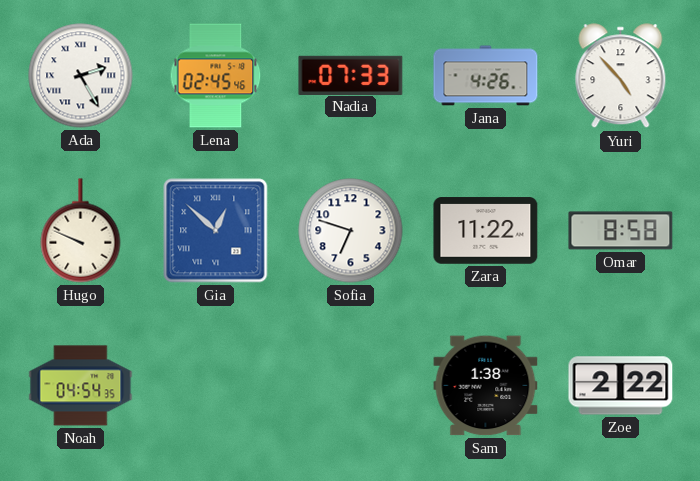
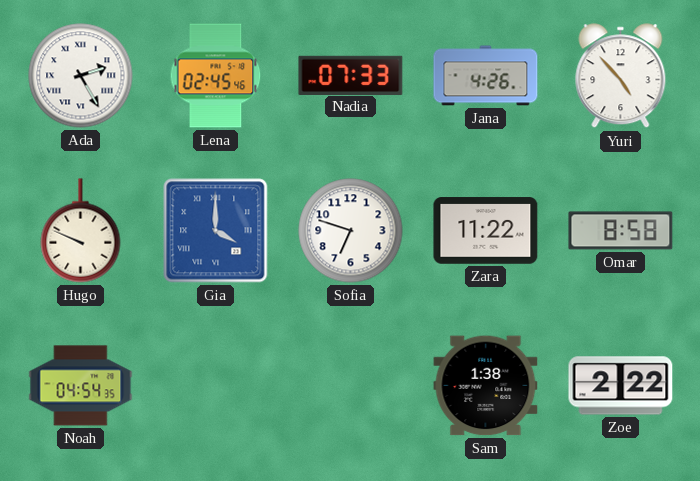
Gia: 12:52 -> 4:00
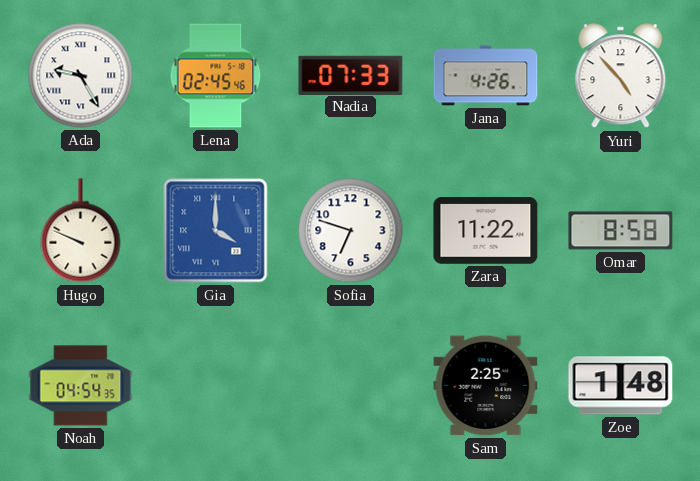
Ada: 2:25 -> 9:25
Sam: 1:38 -> 2:25
Zoe: 2:22 -> 1:48
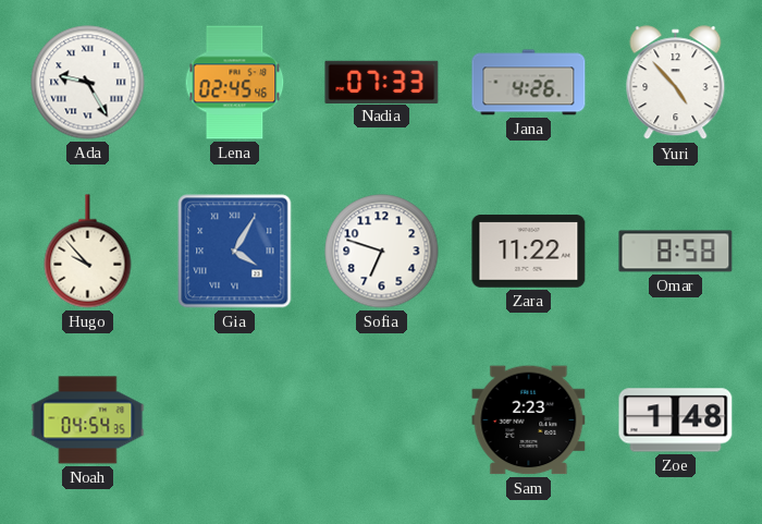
Hugo: 9:49 -> 9:53
Gia: 4:00 -> 4:05
Sam: 2:25 -> 2:23
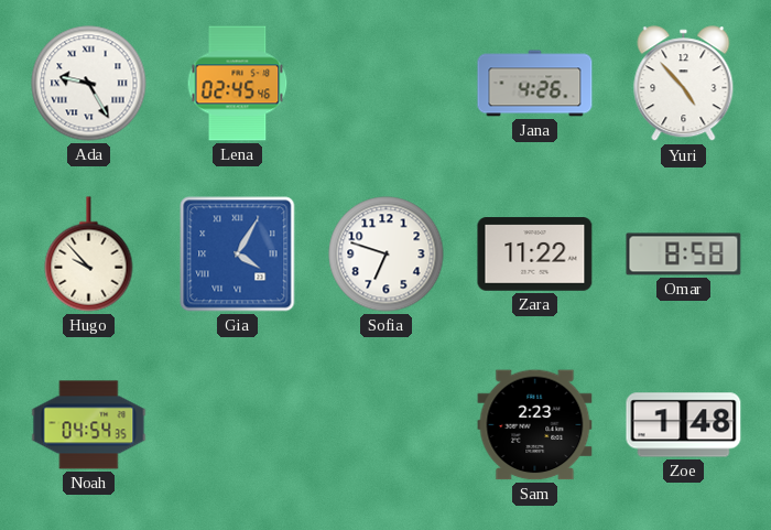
Nadia: 07:33 -> none
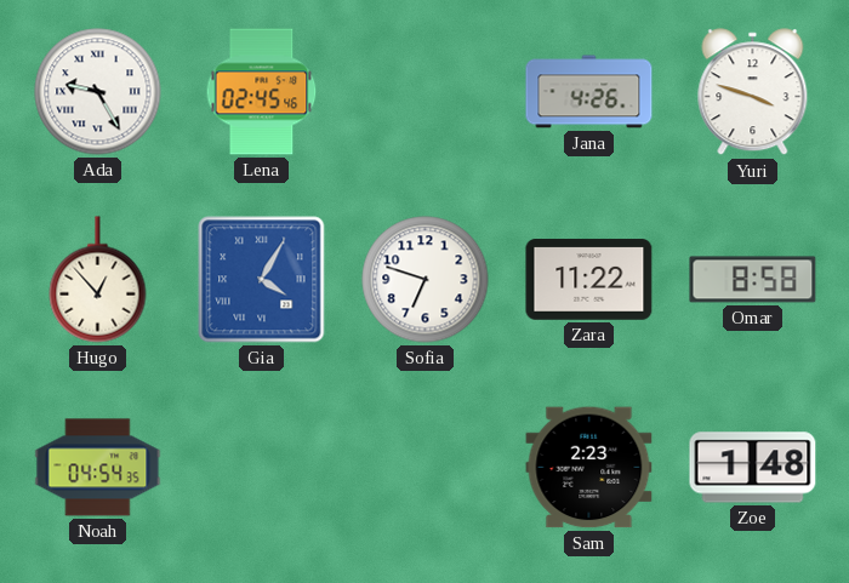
Yuri: 4:53 -> 3:48
Hugo: 9:53 -> 12:53
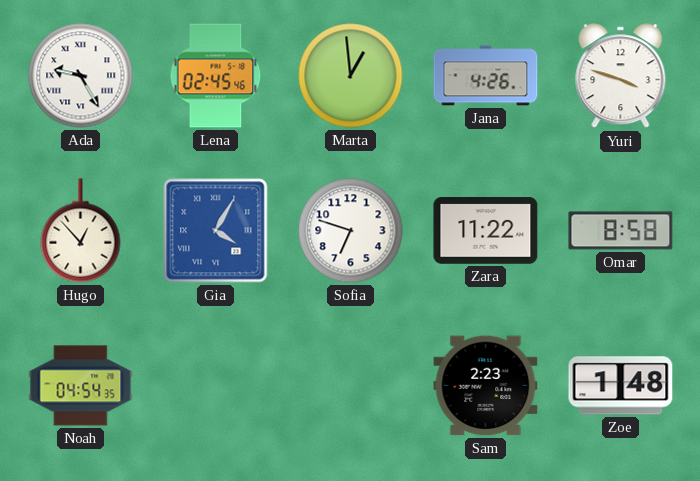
Marta: none -> 12:59
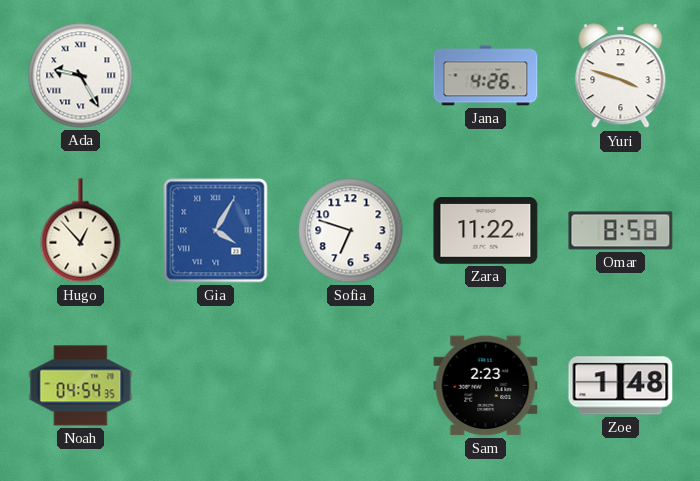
Lena: 02:45 -> none
Marta: 12:59 -> none
